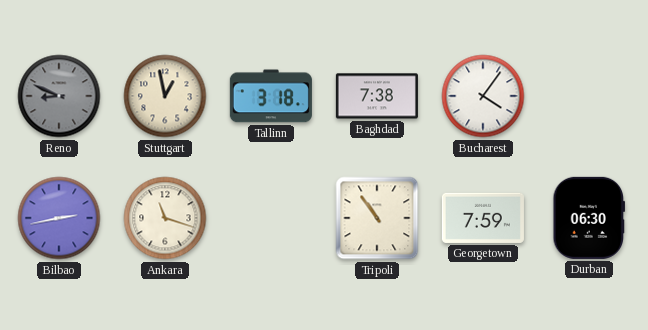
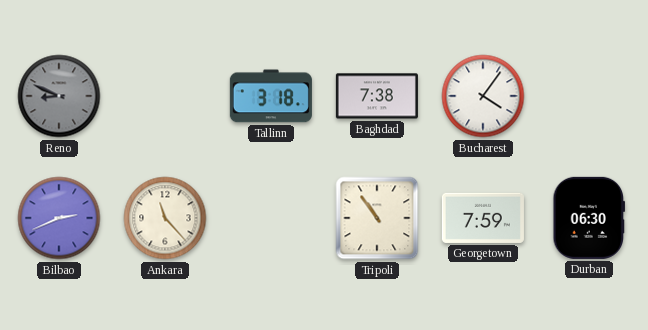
Stuttgart: 12:58 -> none
Bilbao: 2:43 -> 2:41
Ankara: 11:18 -> 11:23
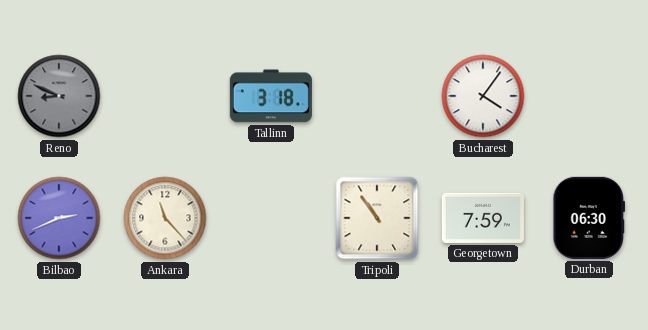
Baghdad: 7:38 -> none
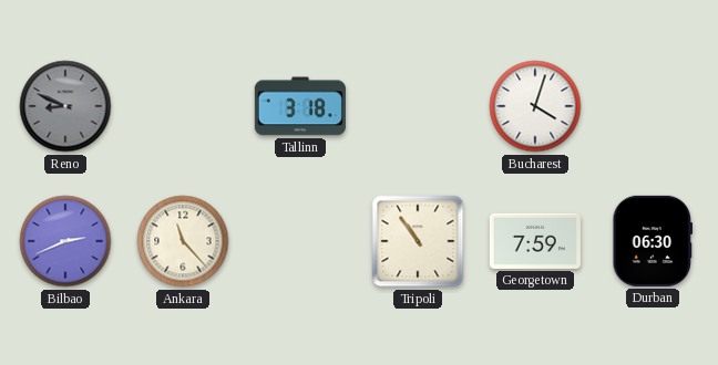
Bucharest: 4:06 -> 4:03
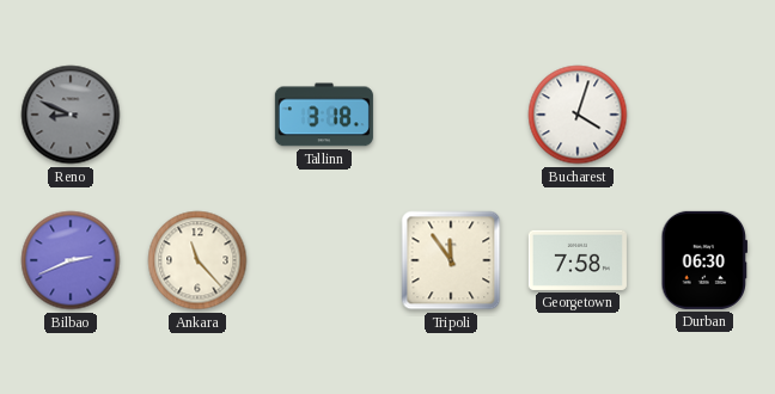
Tripoli: 10:54 -> 11:54
Georgetown: 7:59 -> 7:58
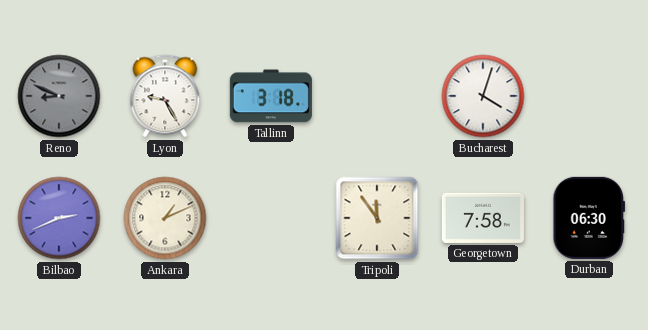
Lyon: none -> 9:25
Ankara: 11:23 -> 1:11
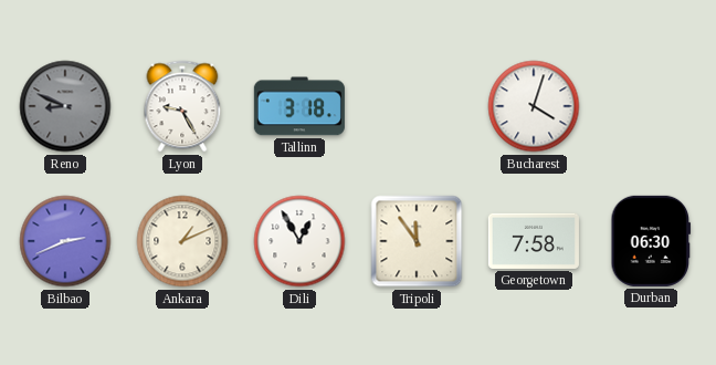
Dili: none -> 12:55
